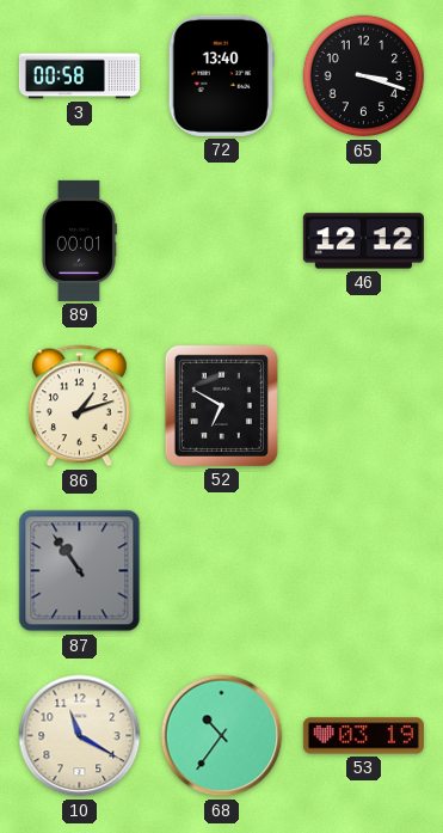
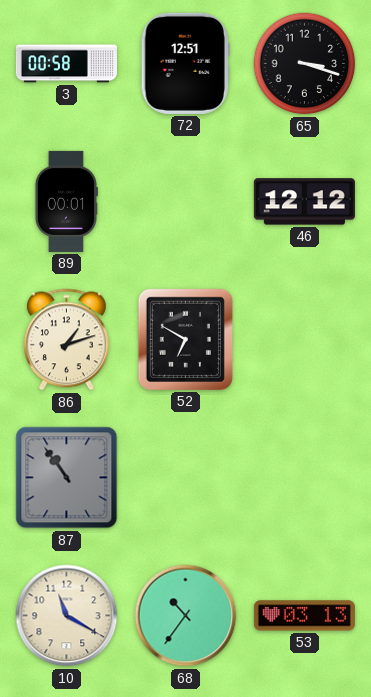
72: 13:40 -> 12:51
53: 03:19 -> 03:13
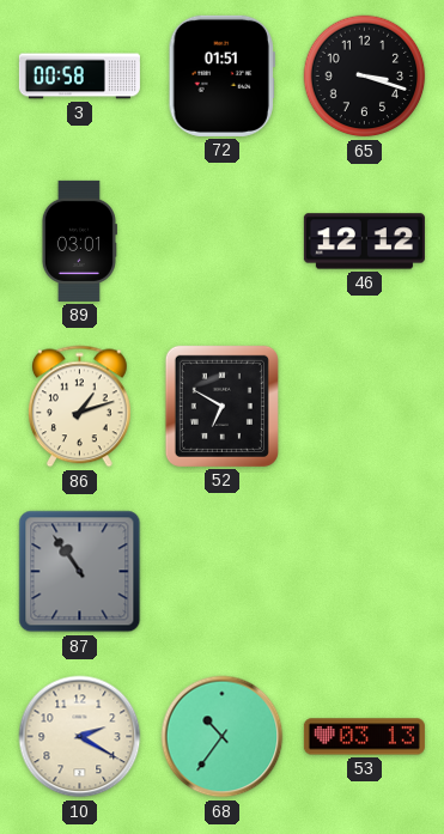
72: 12:51 -> 01:51
89: 00:01 -> 03:01
10: 11:20 -> 2:20
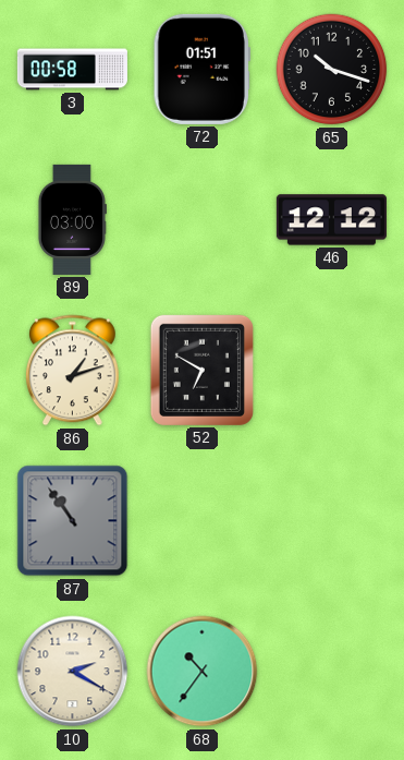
65: 3:18 -> 10:18
89: 03:01 -> 03:00
53: 03:13 -> none
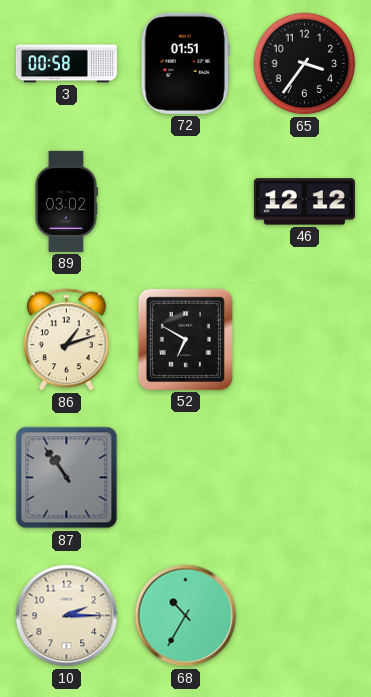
65: 10:18 -> 3:36
89: 03:00 -> 03:02
10: 2:20 -> 2:15
68: 10:36 -> 10:35
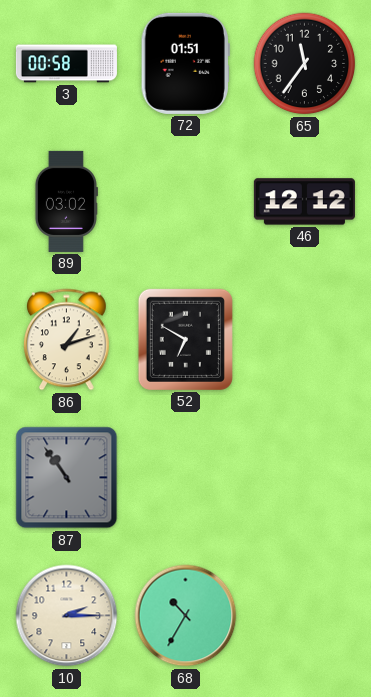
65: 3:36 -> 11:36
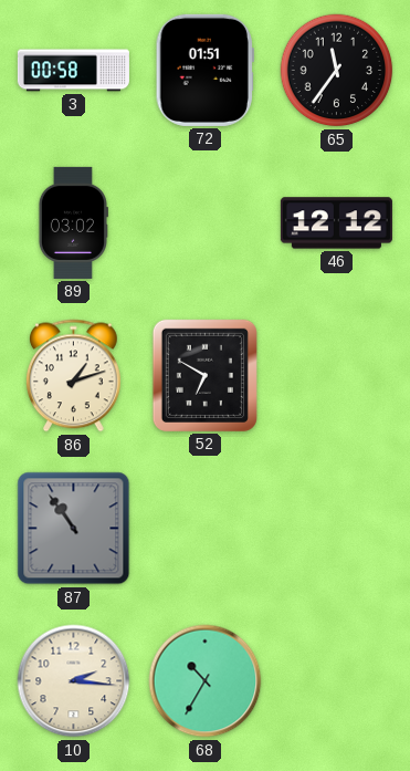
10: 2:15 -> 2:16
